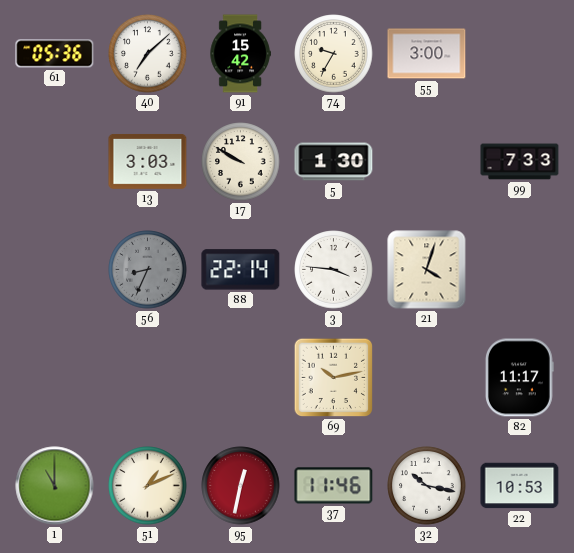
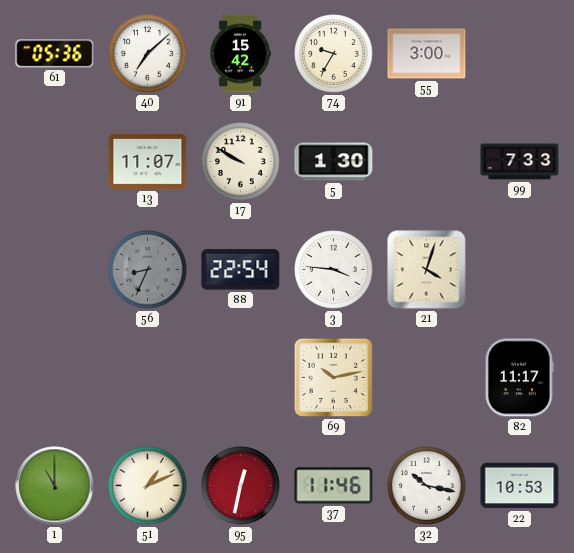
13: 3:03 -> 11:07
88: 22:14 -> 22:54
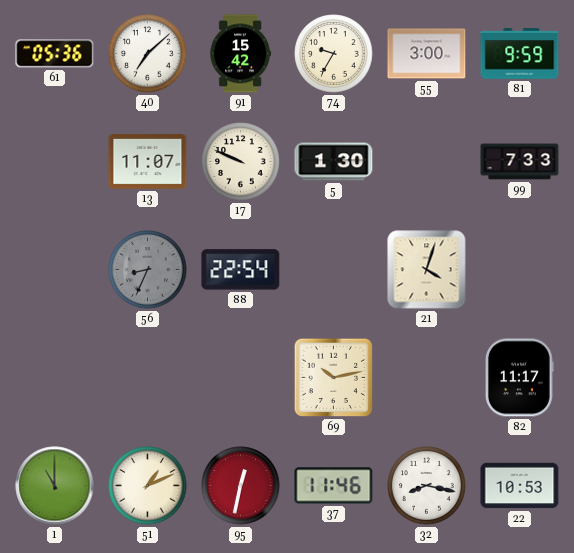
81: none -> 9:59
17: 9:50 -> 9:49
3: 3:46 -> none
32: 10:17 -> 8:17
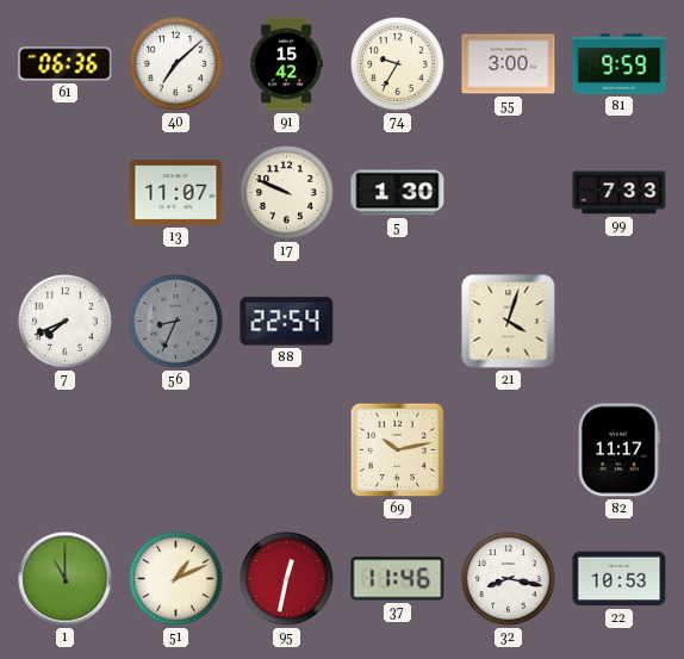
61: 05:36 -> 06:36
7: none -> 7:41
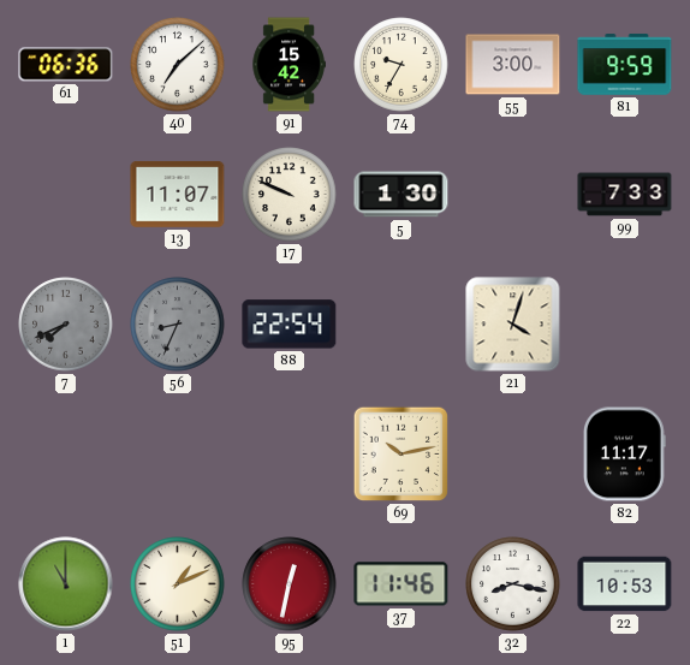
7 dial: white -> grey
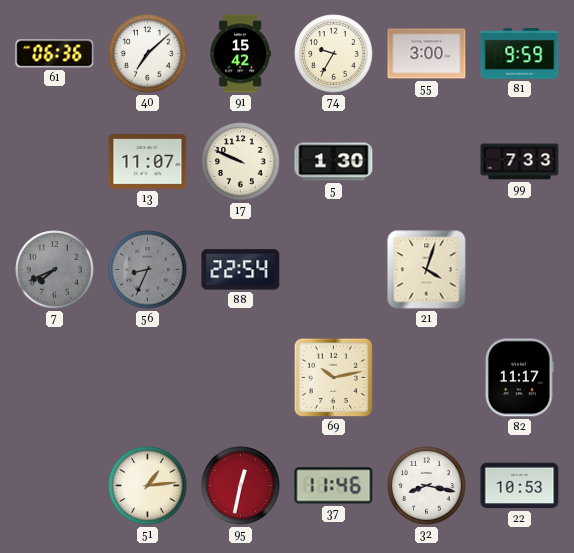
1: 11:00 -> none
51: 1:11 -> 1:14
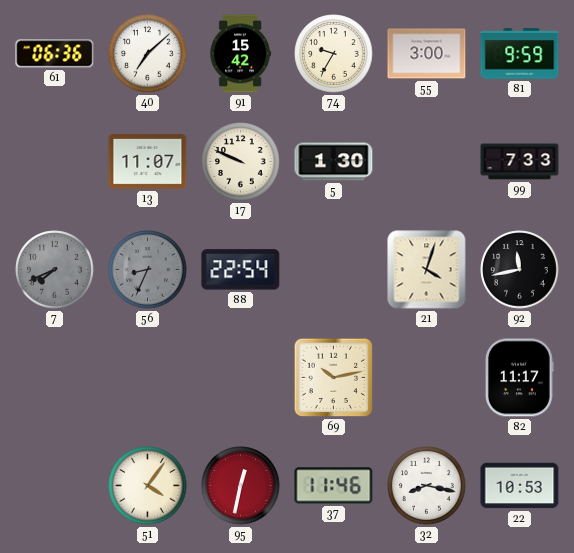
92: none -> 11:43
51: 1:14 -> 4:06
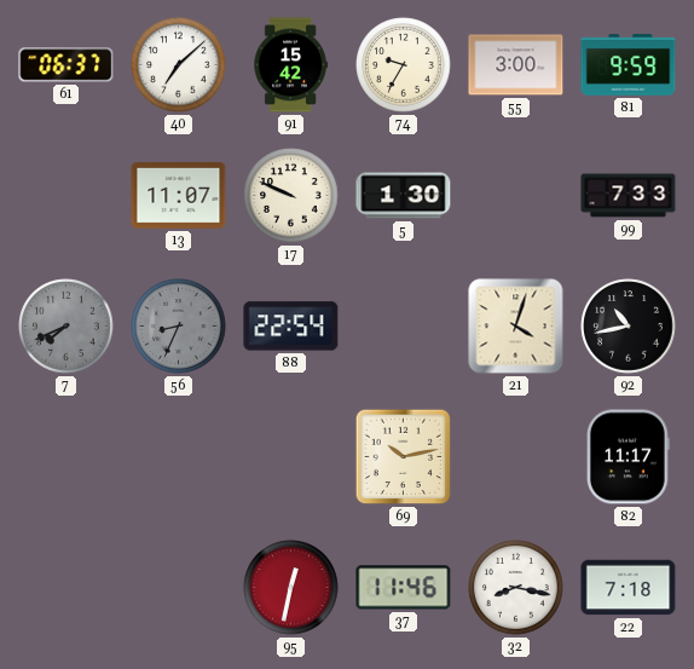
61: 06:36 -> 06:37
92: 11:43 -> 10:43
51: 4:06 -> none
22: 10:53 -> 7:18
